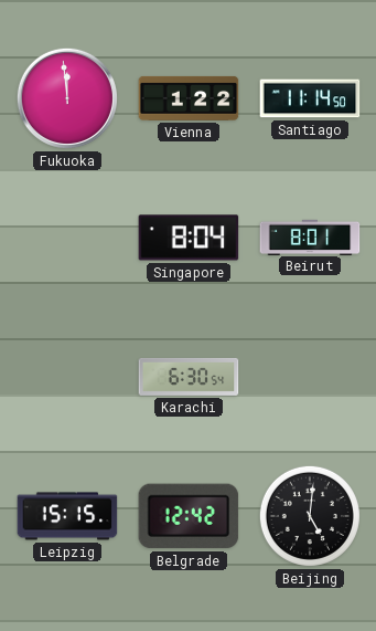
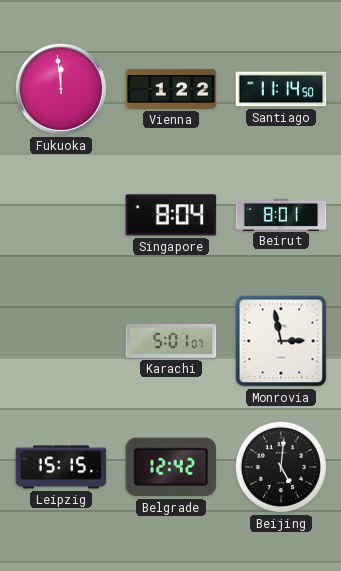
Karachi: 6:30 -> 5:01
Monrovia: none -> 2:58
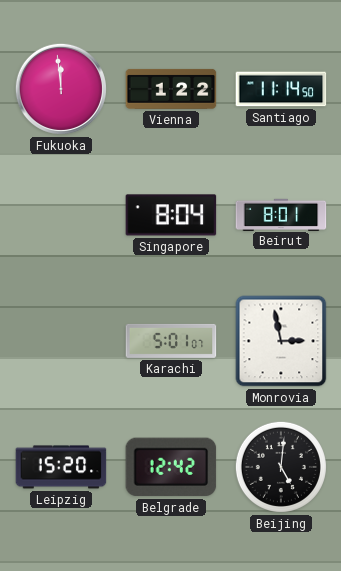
Leipzig: 15:15 -> 15:20
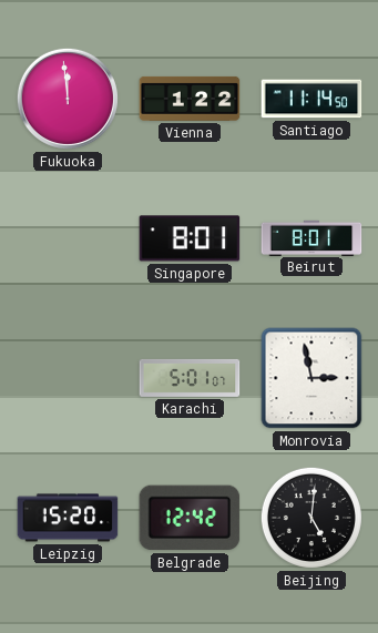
Singapore: 8:04 -> 8:01
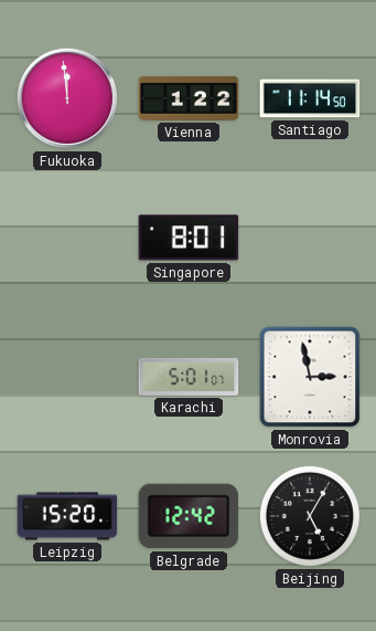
Beirut: 8:01 -> none
Beijing: 5:01 -> 5:05
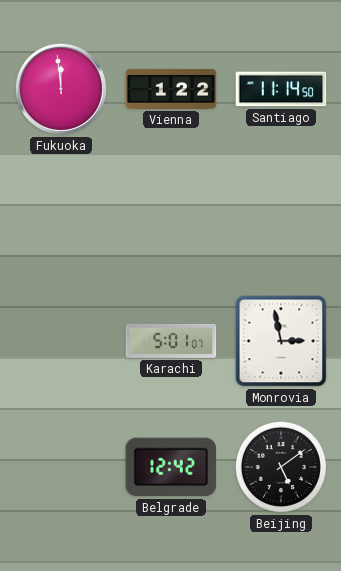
Singapore: 8:01 -> none
Leipzig: 15:20 -> none
Beijing: 5:05 -> 5:09
